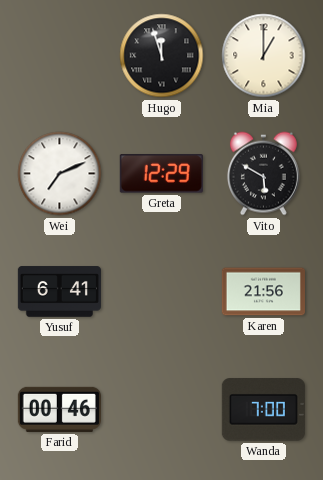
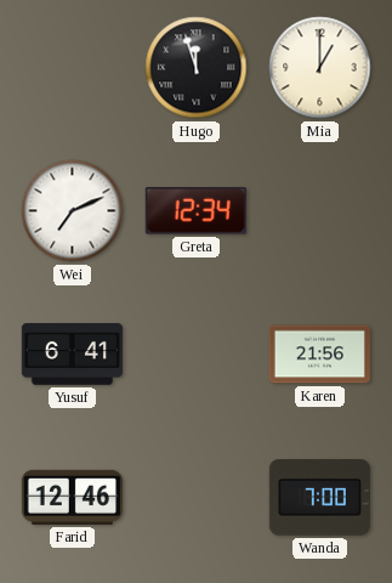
Greta: 12:29 -> 12:34
Vito: 5:50 -> none
Farid: 00:46 -> 12:46
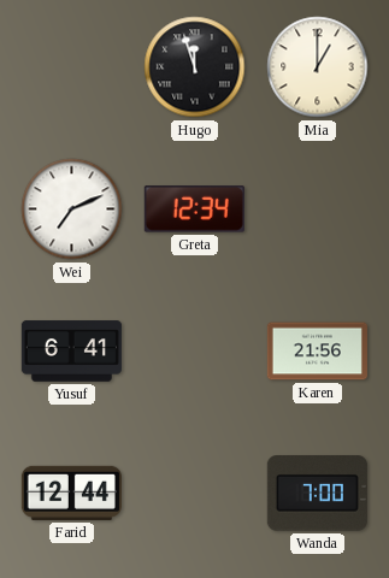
Farid: 12:46 -> 12:44
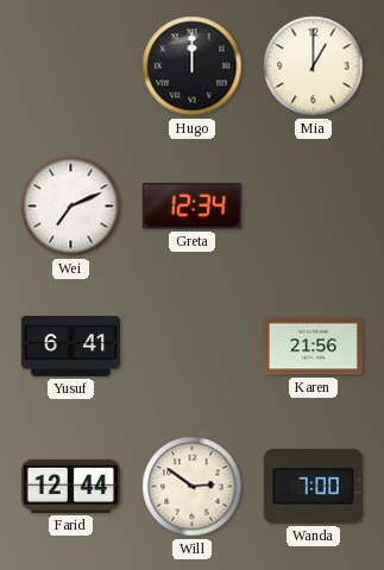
Hugo: 11:57 -> 12:00
Will: none -> 2:51
